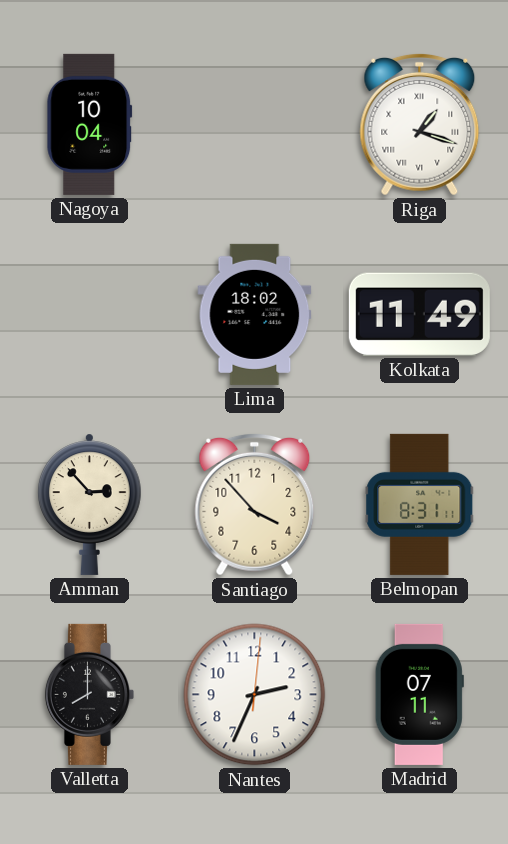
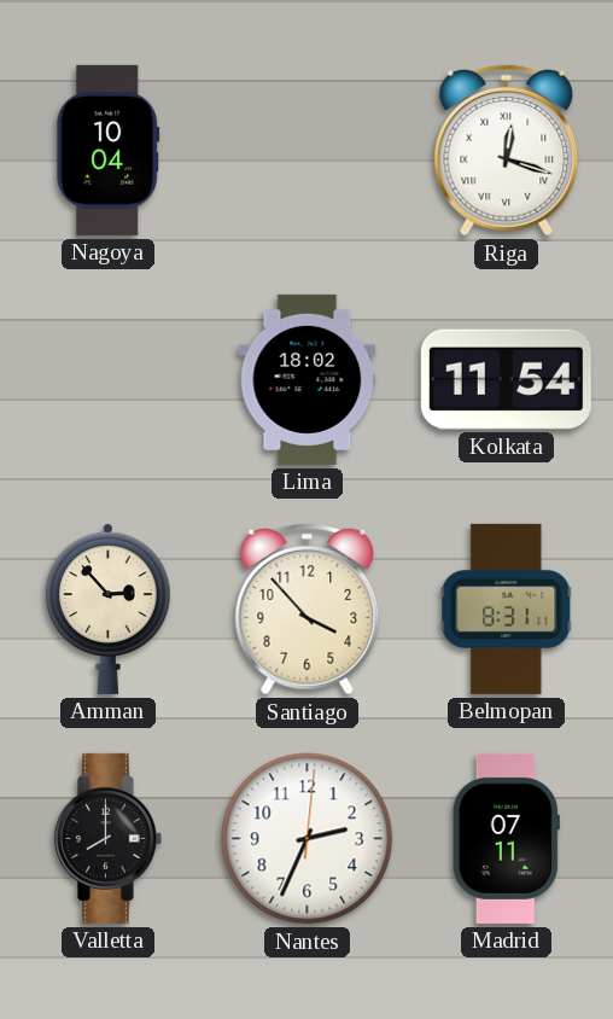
Riga: 1:18 -> 12:18
Kolkata: 11:49 -> 11:54
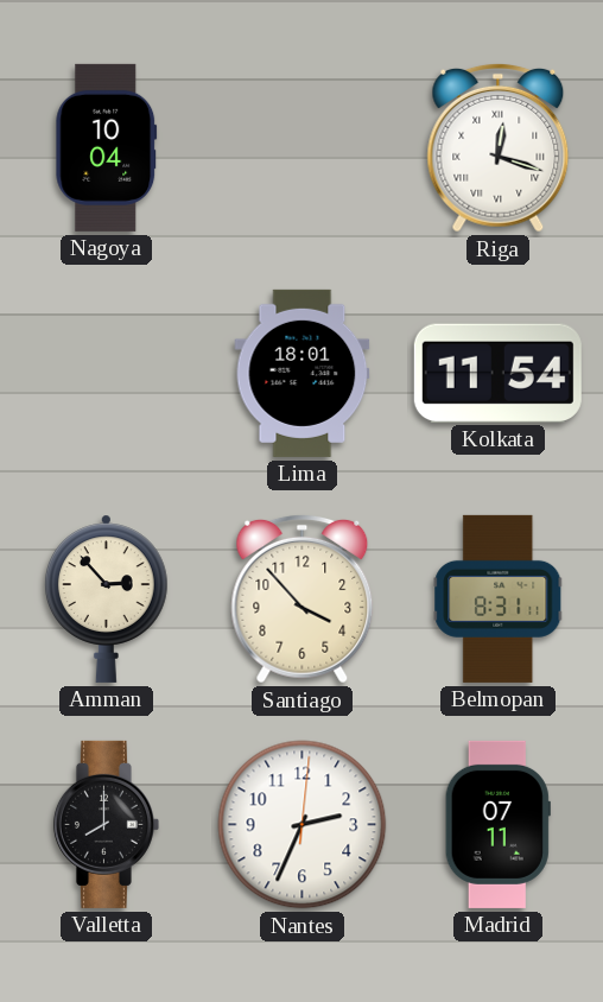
Lima: 18:02 -> 18:01
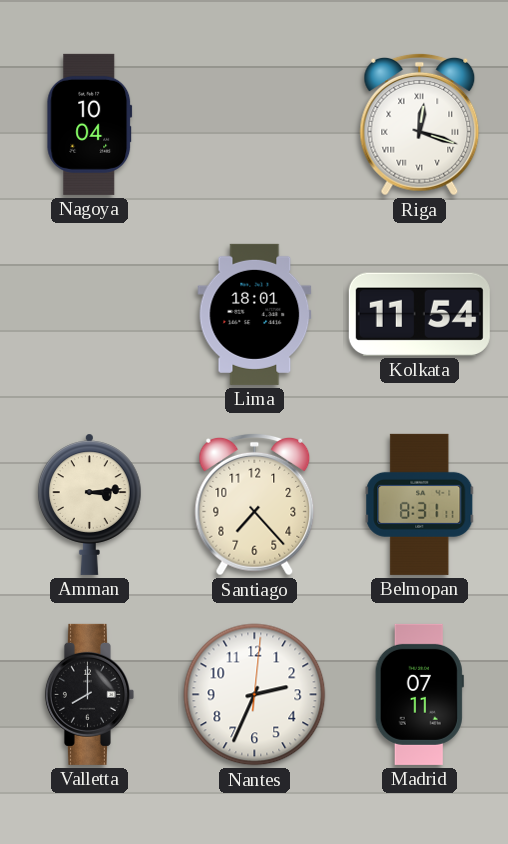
Amman: 2:53 -> 3:14
Santiago: 3:53 -> 7:23
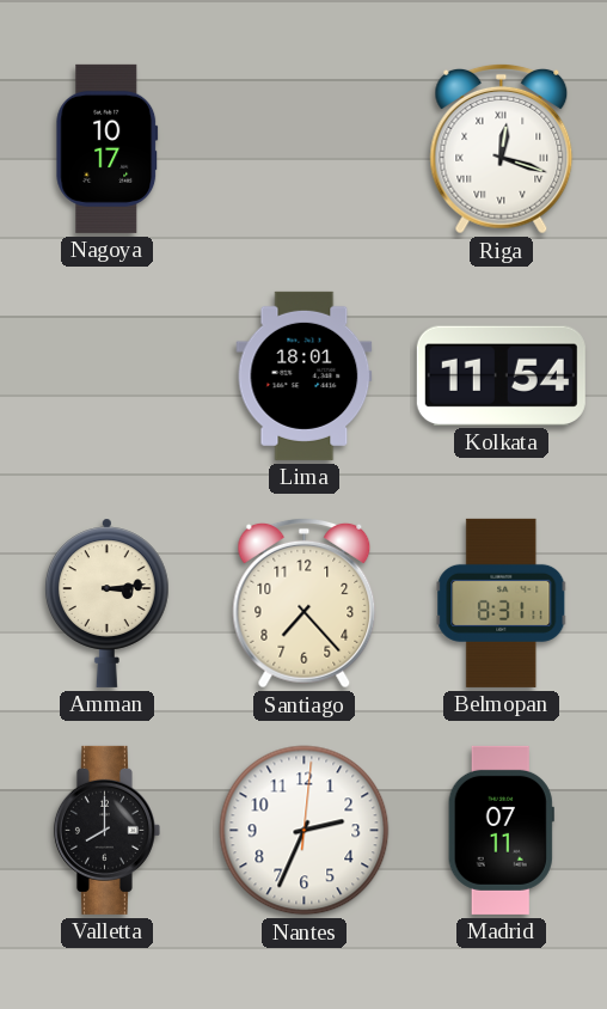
Nagoya: 10:04 -> 10:17
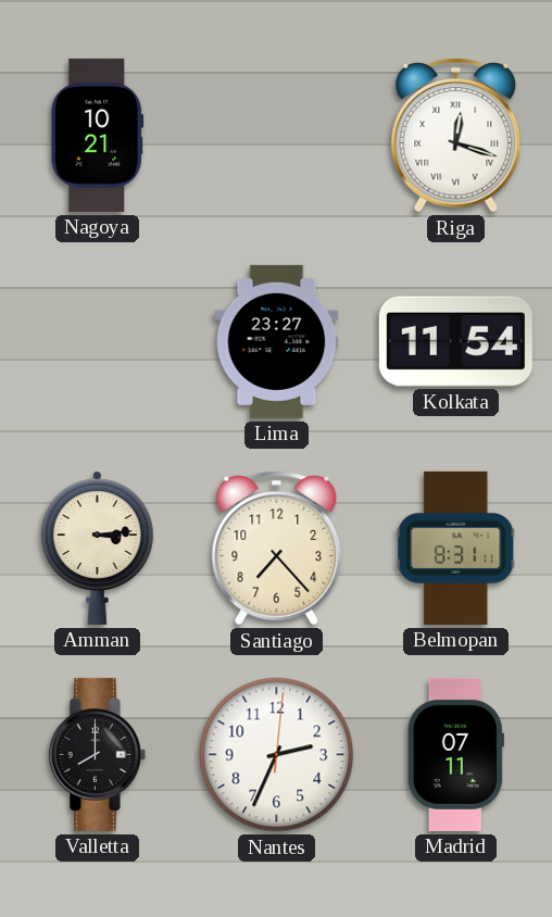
Nagoya: 10:17 -> 10:21
Lima: 18:01 -> 23:27
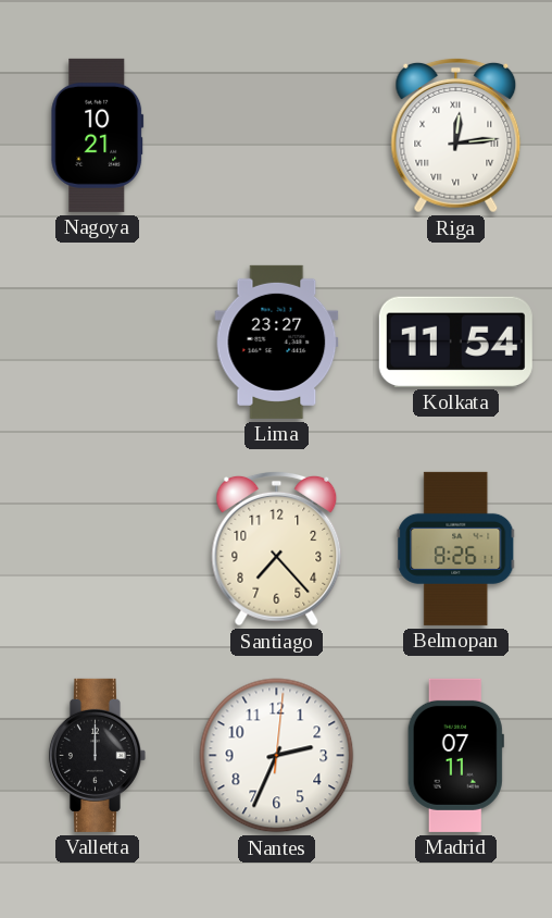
Riga: 12:18 -> 12:14
Amman: 3:14 -> none
Belmopan: 8:31 -> 8:26
Valletta: 8:00 -> 12:00
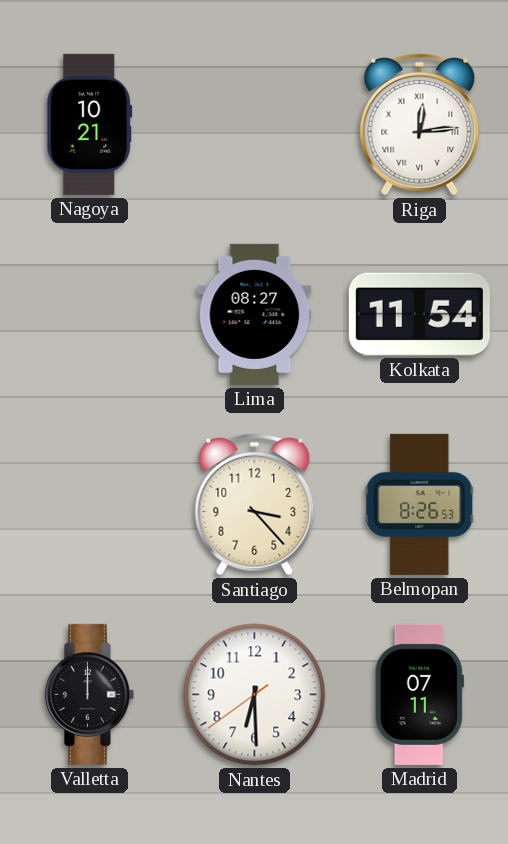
Lima: 23:27 -> 08:27
Santiago: 7:23 -> 3:23
Belmopan: 8:26:11 -> 8:26:53
Nantes: 2:34 -> 6:29
